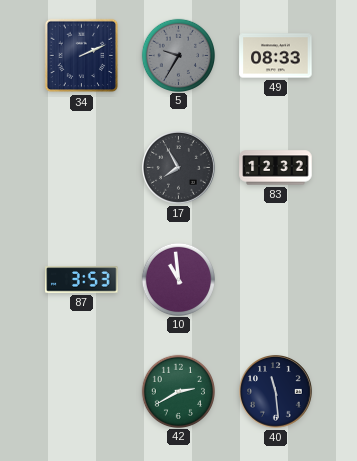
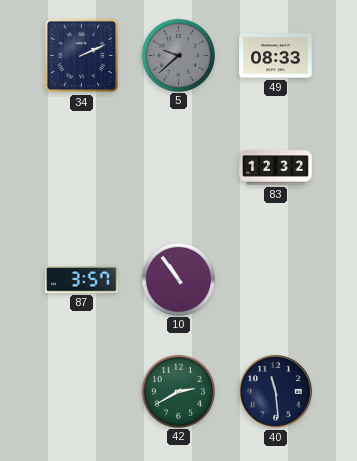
5: 9:35 -> 9:38
17: 7:55 -> none
87: 3:53 -> 3:57
10: 10:59 -> 10:54
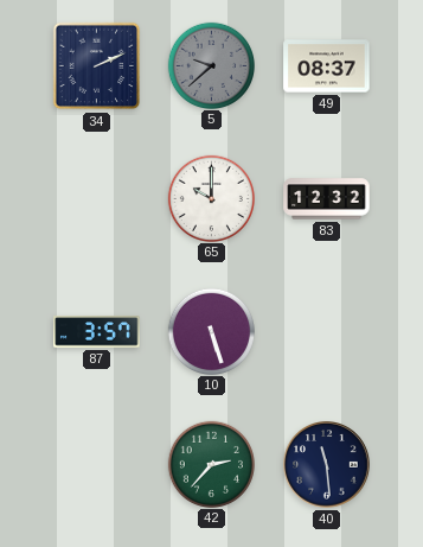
49: 08:33 -> 08:37
65: none -> 10:00
10: 10:54 -> 5:27
42: 2:40 -> 2:37
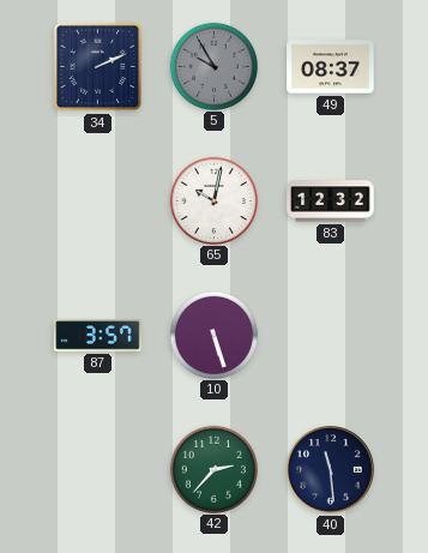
5: 9:38 -> 9:55
65: 10:00 -> 10:02
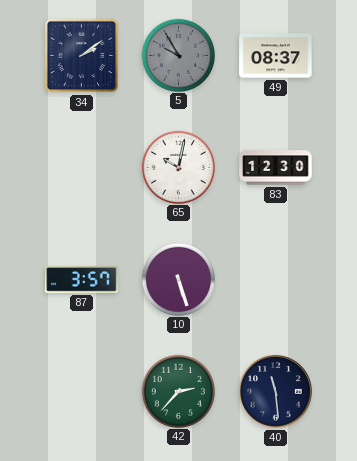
34: 2:11 -> 2:09
83: 12:32 -> 12:30
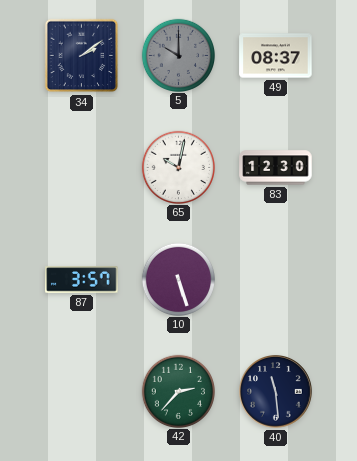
5: 9:55 -> 10:00
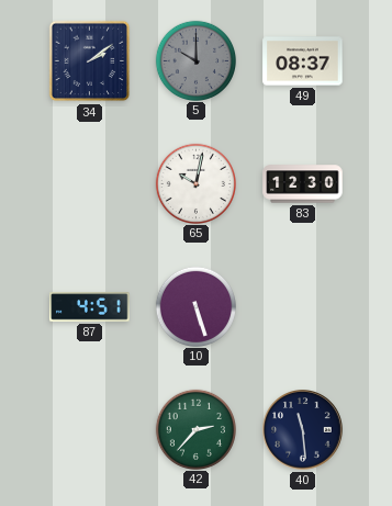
87: 3:57 -> 4:51
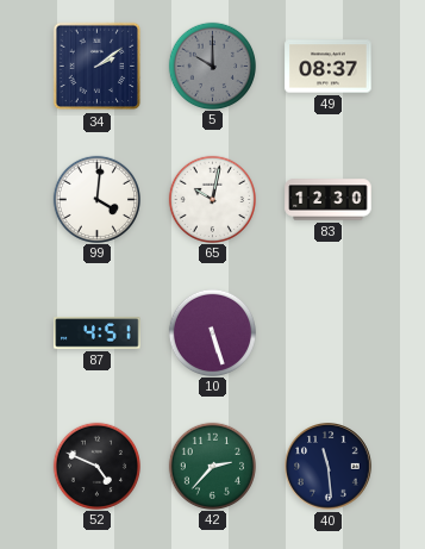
99: none -> 4:01
52: none -> 4:49
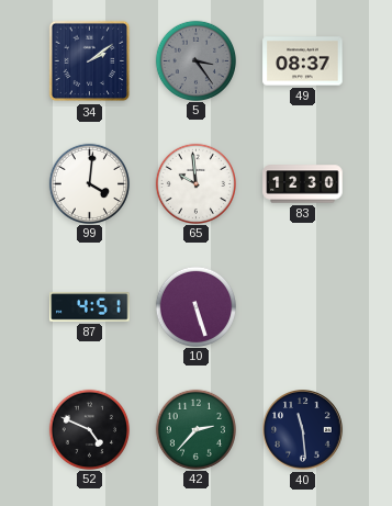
5: 10:00 -> 3:24
65: 10:02 -> 9:59
